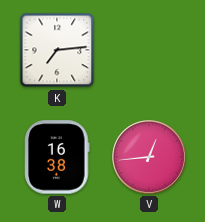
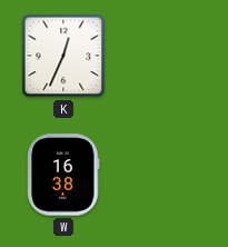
K: 7:14 -> 12:34
V: 12:44 -> none
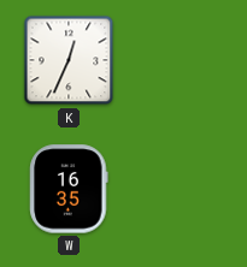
W: 16:38 -> 16:35
